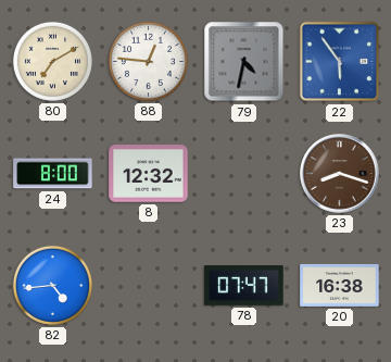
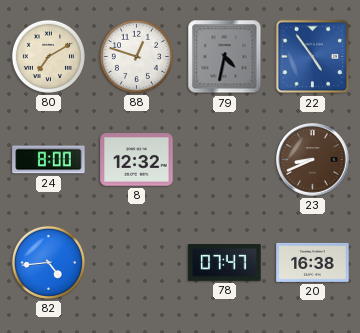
88: 12:46 -> 12:48
22: 5:54 -> 4:54
23: 8:18 -> 8:41
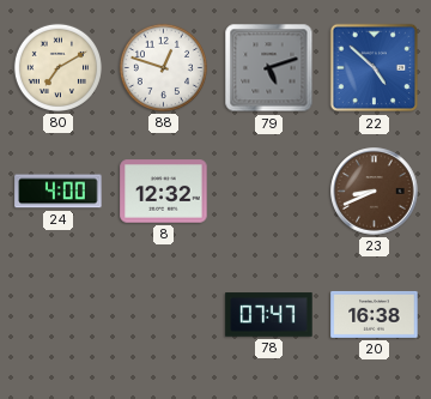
79: 4:32 -> 5:12
22: 4:54 -> 4:52
24: 8:00 -> 4:00
82: 4:44 -> none
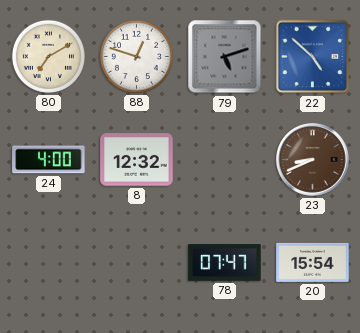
20: 16:38 -> 15:54
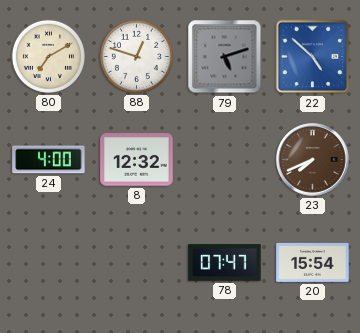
23: 8:41 -> 7:41
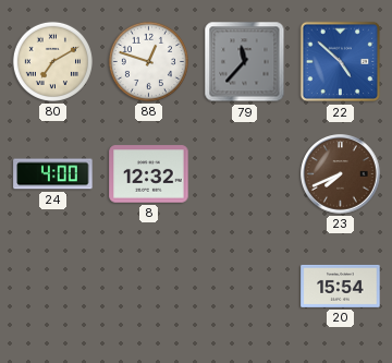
79: 5:12 -> 11:37
78: 07:47 -> none
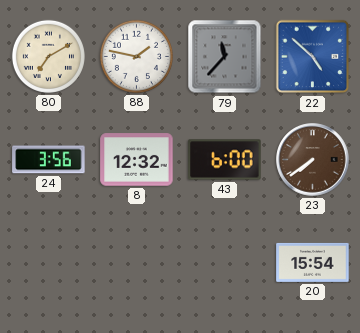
88: 12:48 -> 1:47
24: 4:00 -> 3:56
43: none -> 6:00
23: 7:41 -> 7:39
